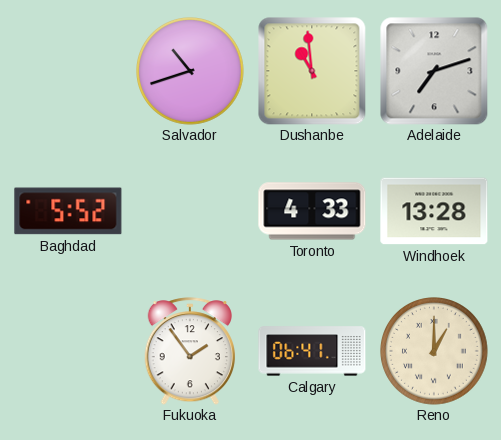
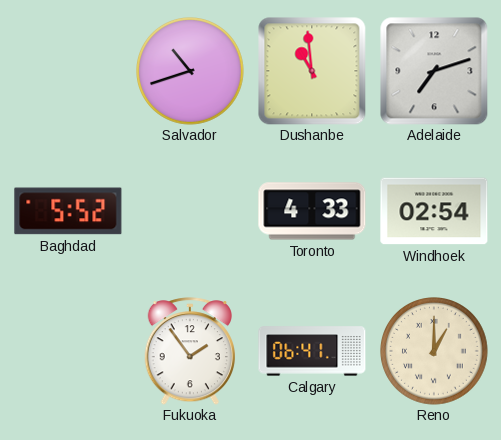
Windhoek: 13:28 -> 02:54
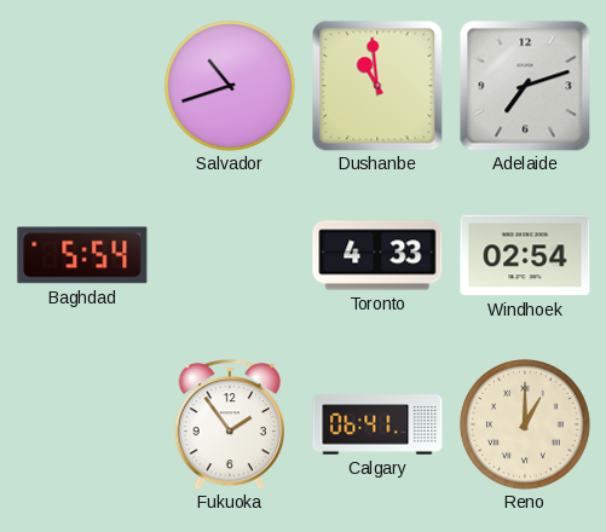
Baghdad: 5:52 -> 5:54
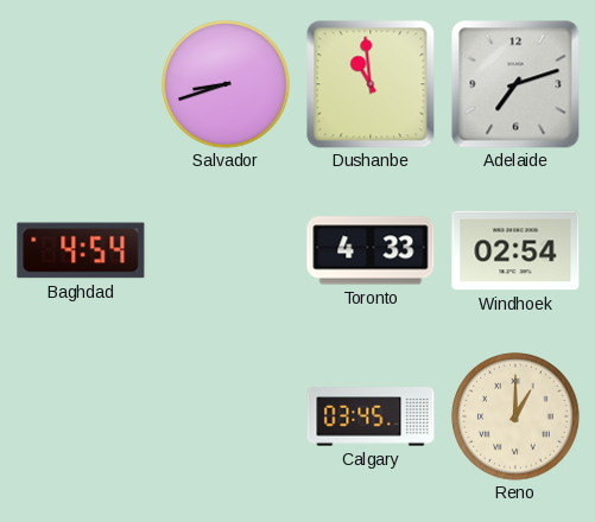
Salvador: 10:42 -> 8:42
Baghdad: 5:54 -> 4:54
Fukuoka: 1:54 -> none
Calgary: 06:41 -> 03:45
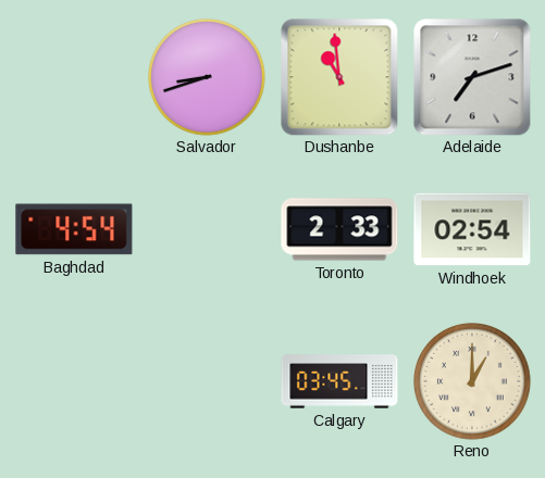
Toronto: 4:33 -> 2:33
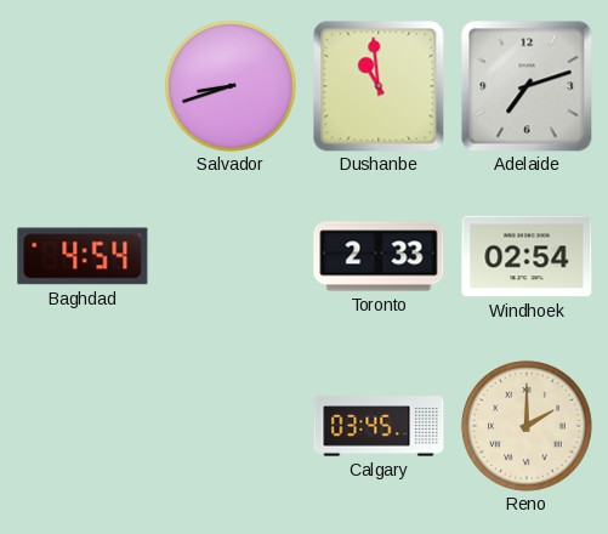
Reno: 1:00 -> 2:00
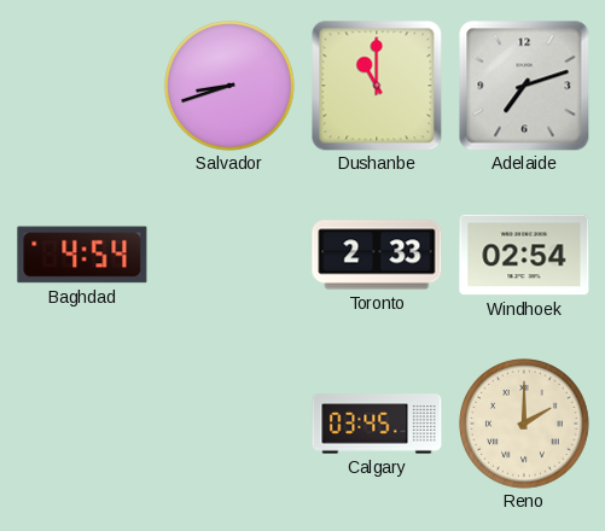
Dushanbe: 10:59 -> 11:00
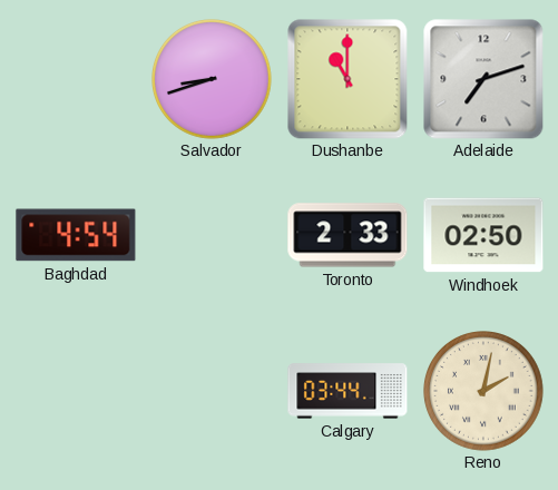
Windhoek: 02:54 -> 02:50
Calgary: 03:45 -> 03:44
Reno: 2:00 -> 2:02
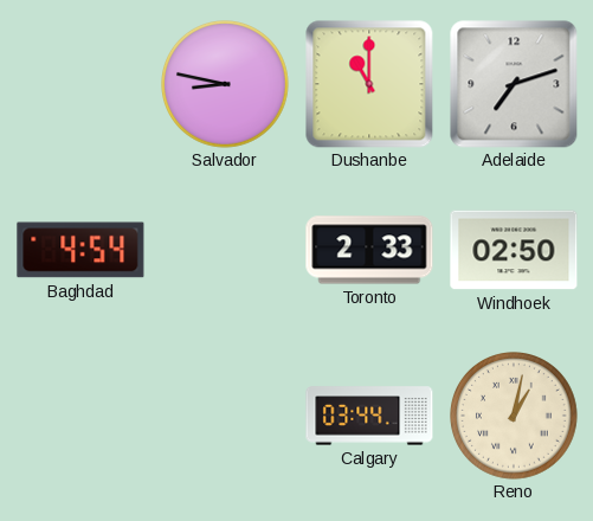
Salvador: 8:42 -> 8:47
Reno: 2:02 -> 1:02
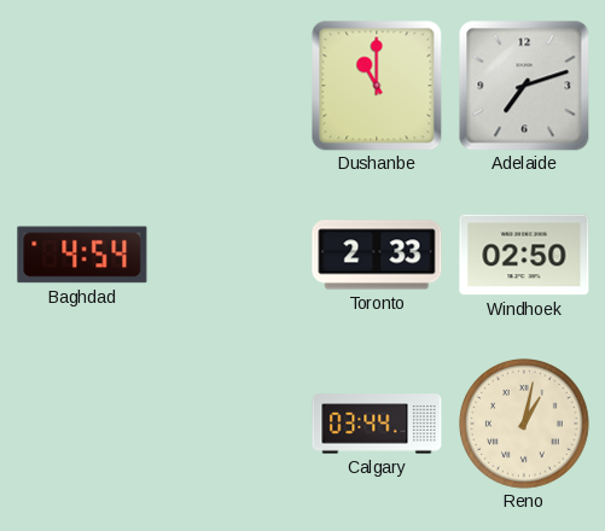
Salvador: 8:47 -> none
